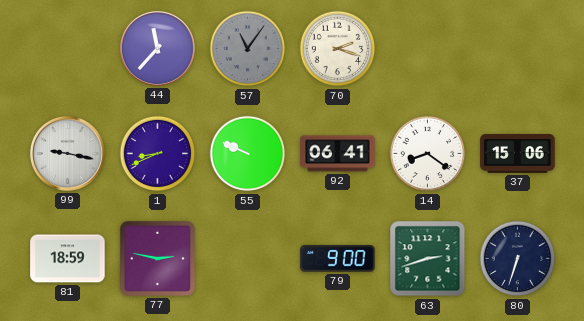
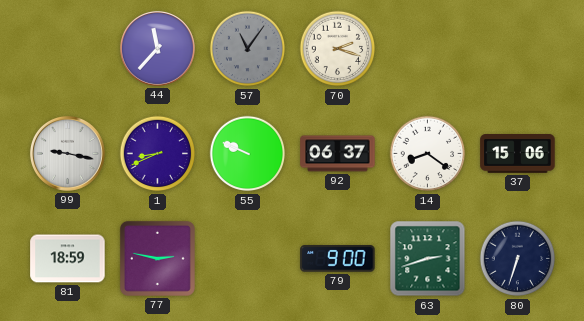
92: 06:41 -> 06:37
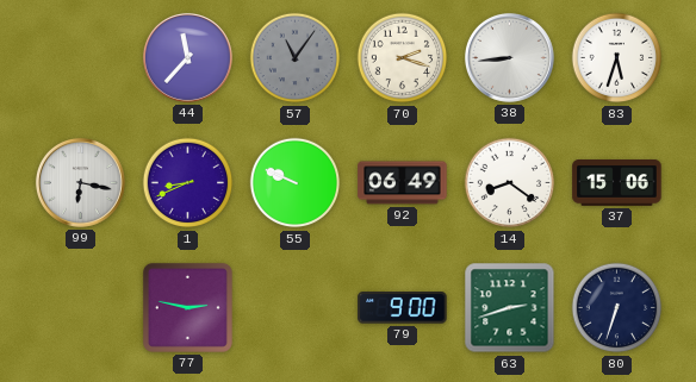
38: none -> 8:44
83: none -> 5:33
99: 9:17 -> 6:17
92: 06:37 -> 06:49
81: 18:59 -> none
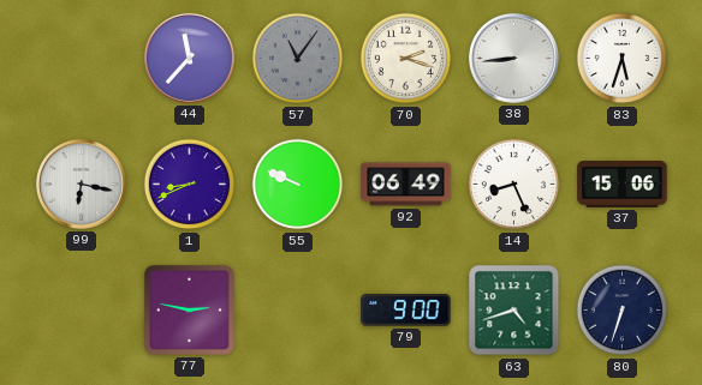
14: 8:21 -> 8:26
63: 2:42 -> 4:42
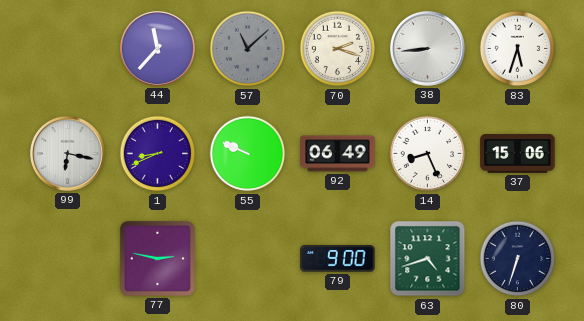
57: 11:06 -> 11:08
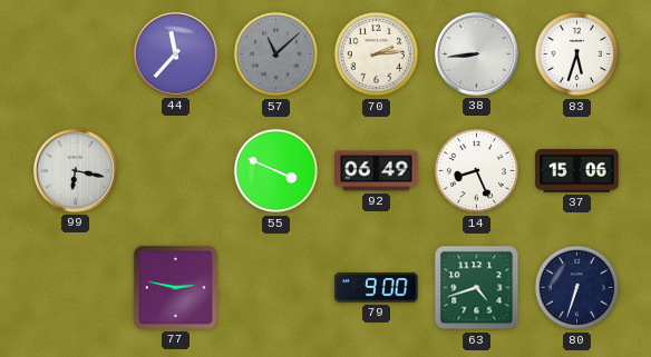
70: 2:18 -> 2:14
1: 8:41 -> none
55: 9:49 -> 3:49
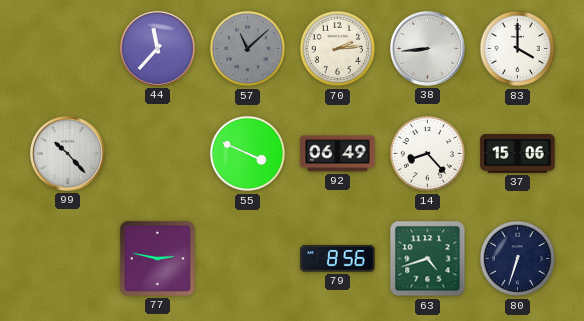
83: 5:33 -> 4:00
99: 6:17 -> 10:23
14: 8:26 -> 8:23
79: 9:00 -> 8:56
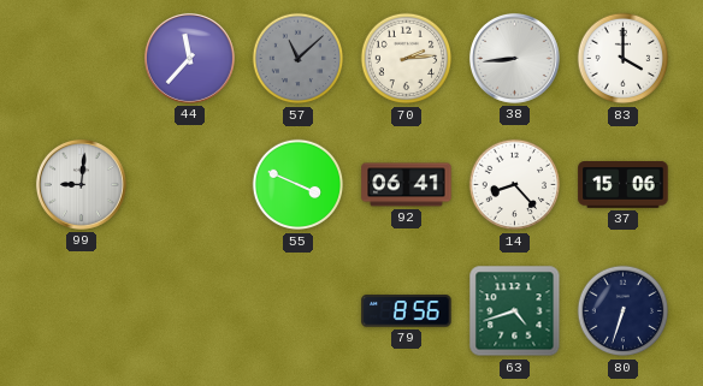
99: 10:23 -> 9:01
92: 06:49 -> 06:41
77: 2:47 -> none
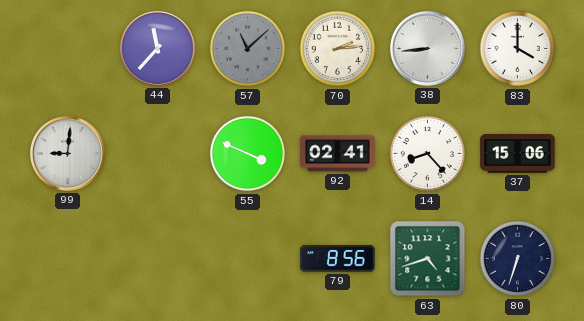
92: 06:41 -> 02:41
